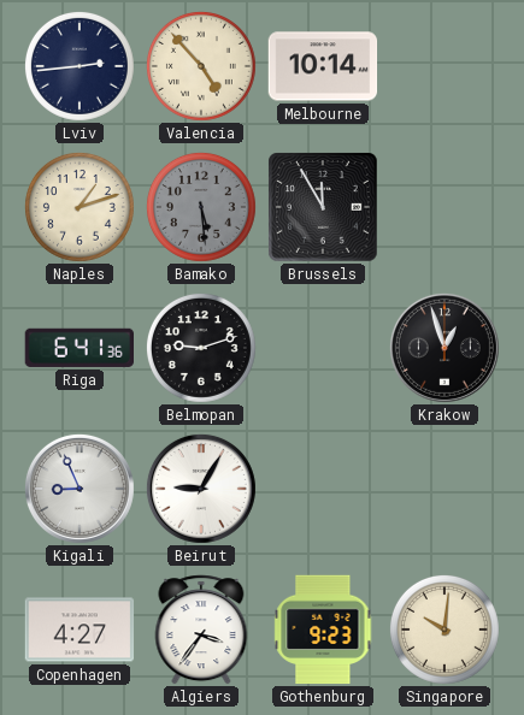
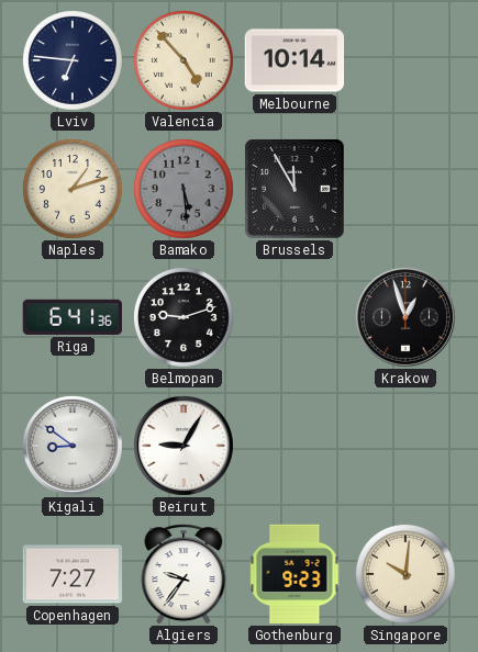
Lviv: 2:44 -> 6:46
Kigali: 8:56 -> 8:51
Copenhagen: 4:27 -> 7:27
Algiers: 3:36 -> 9:36
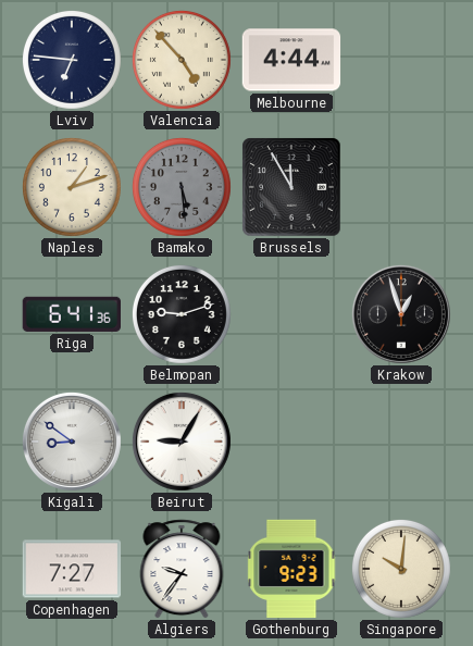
Melbourne: 10:14 -> 4:44
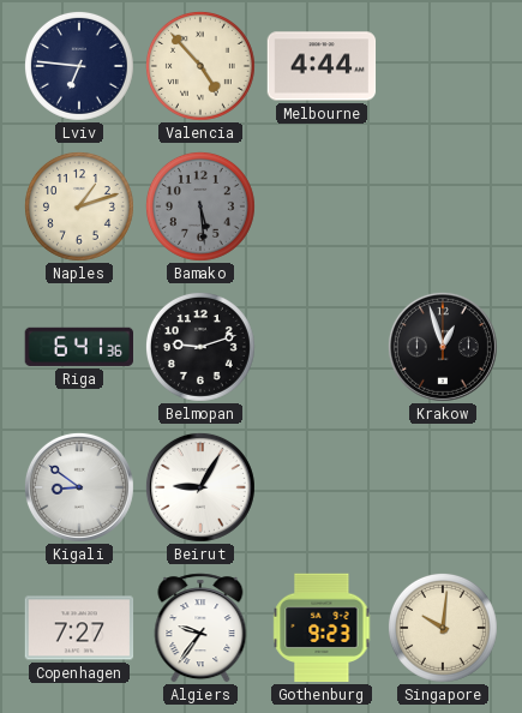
Brussels: 11:55 -> none
